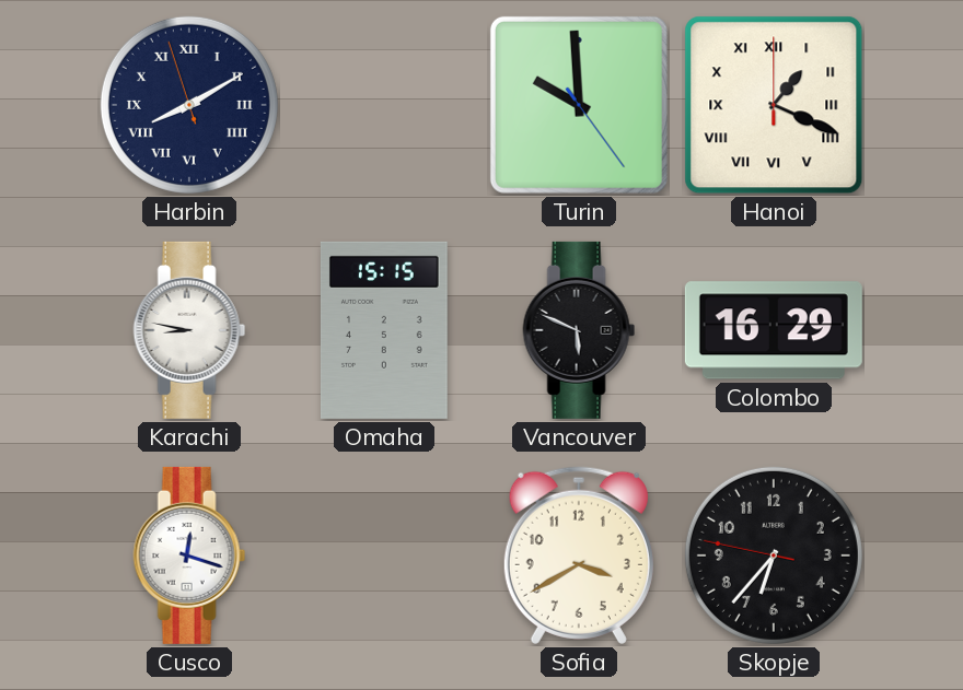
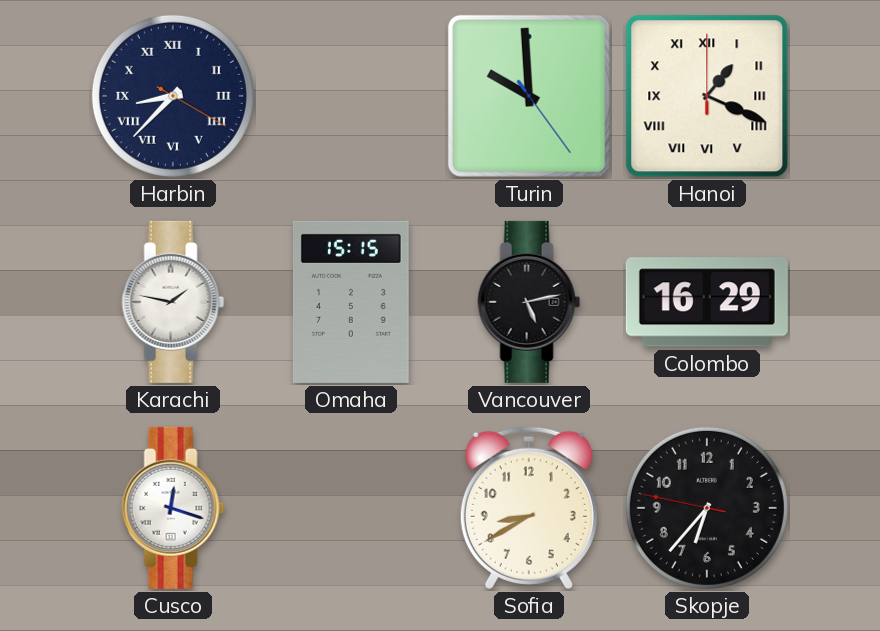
Harbin: 8:09 -> 8:37
Karachi: 8:47 -> 1:47
Vancouver: 5:49 -> 5:13
Sofia: 3:40 -> 8:40
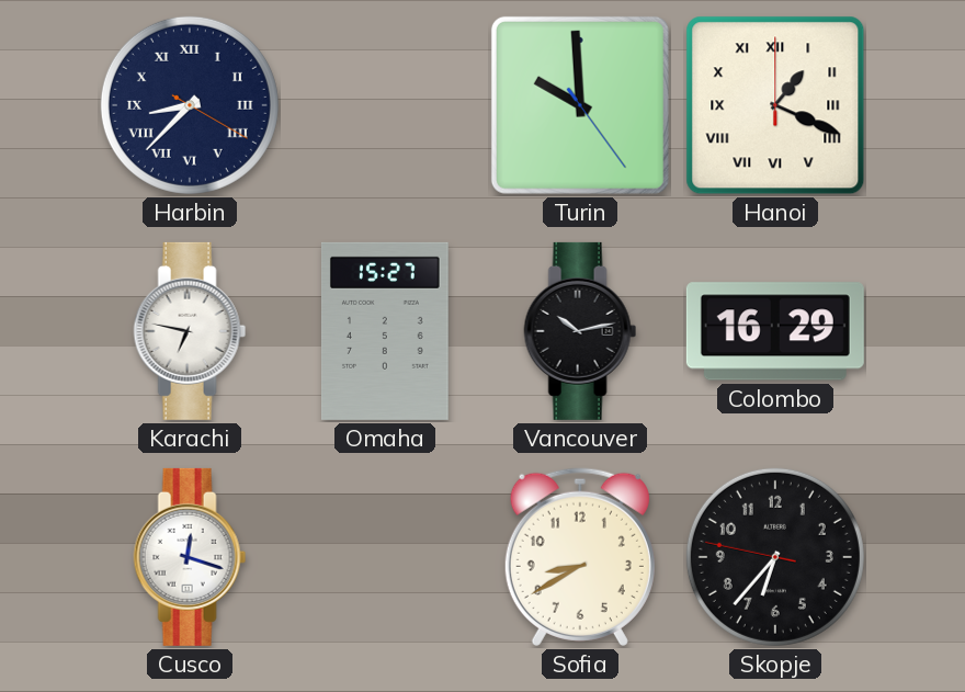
Karachi: 1:47 -> 6:47
Omaha: 15:15 -> 15:27
Vancouver: 5:13 -> 10:13
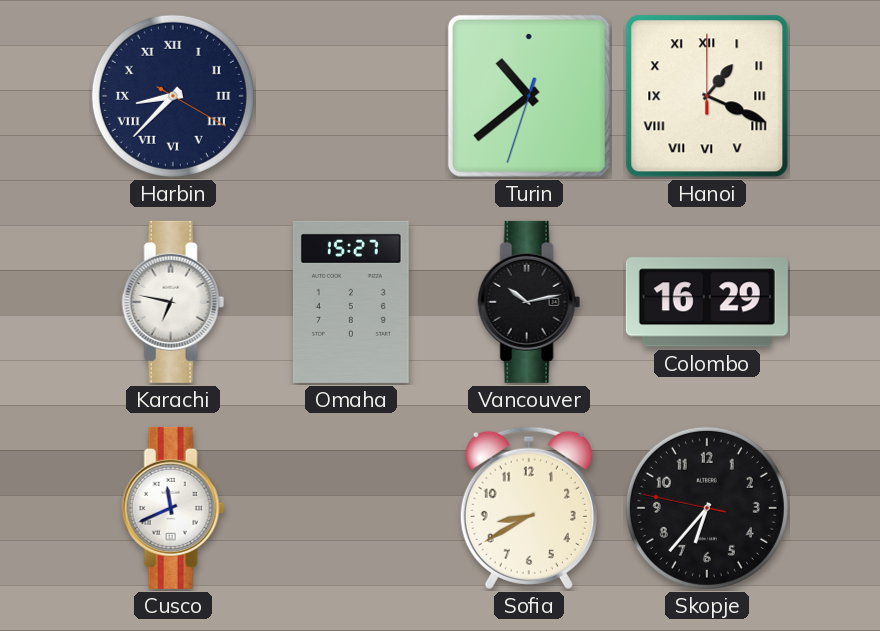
Turin: 9:59 -> 10:38
Cusco: 12:18 -> 11:41
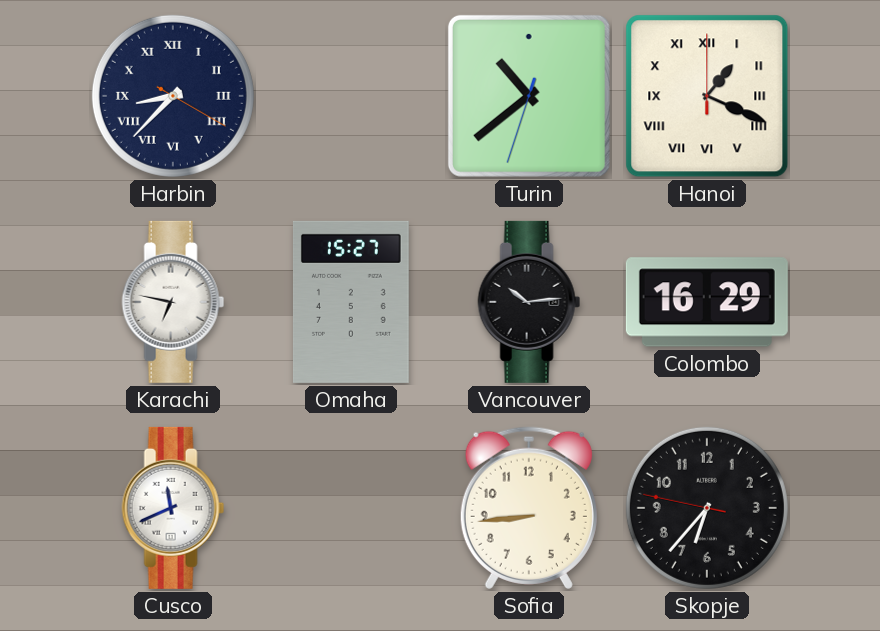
Vancouver: 10:13 -> 10:14
Sofia: 8:40 -> 8:44
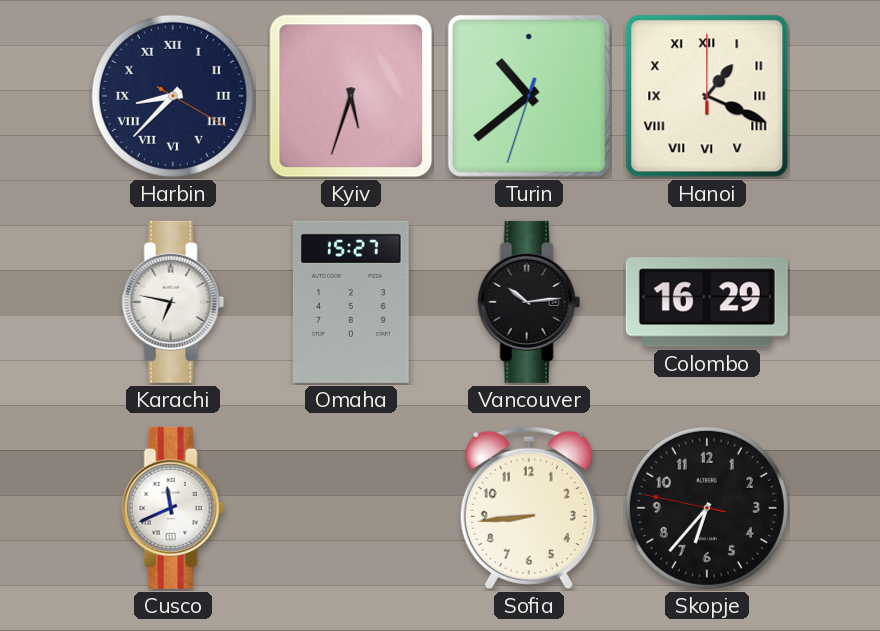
Kyiv: none -> 5:33
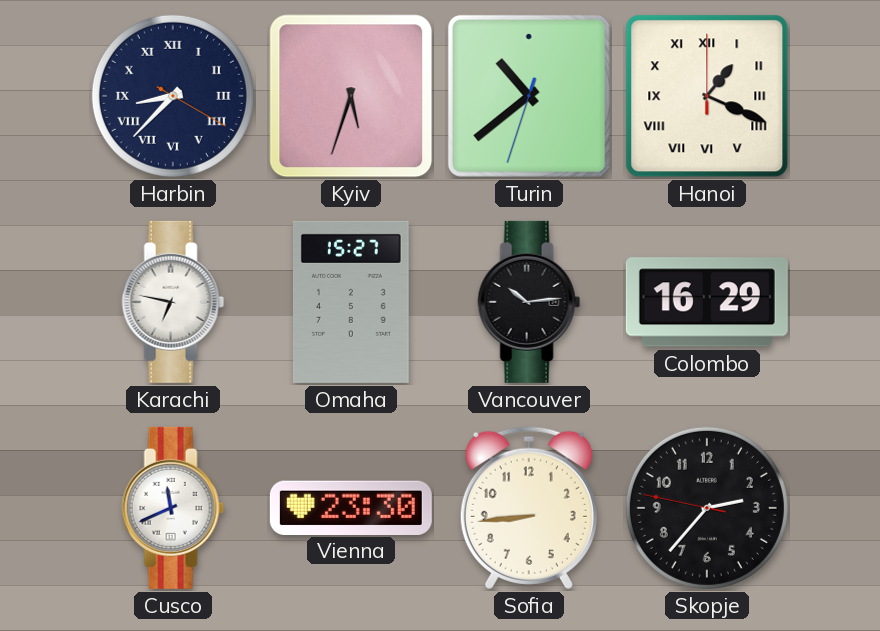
Vienna: none -> 23:30
Skopje: 6:36 -> 2:36
